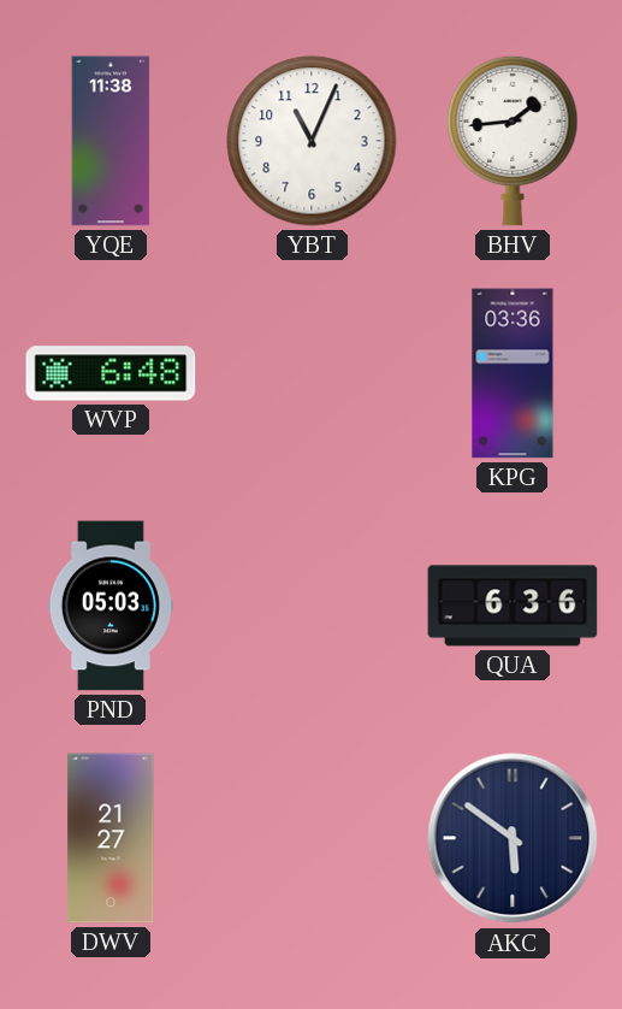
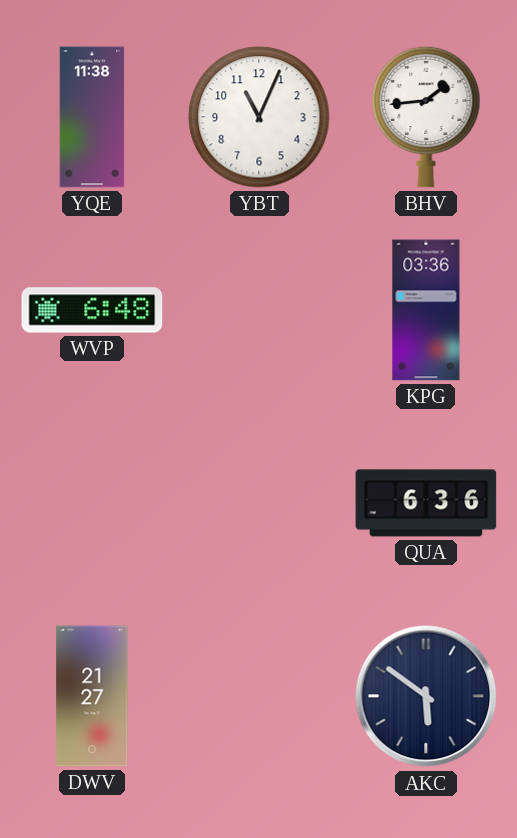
PND: 05:03 -> none
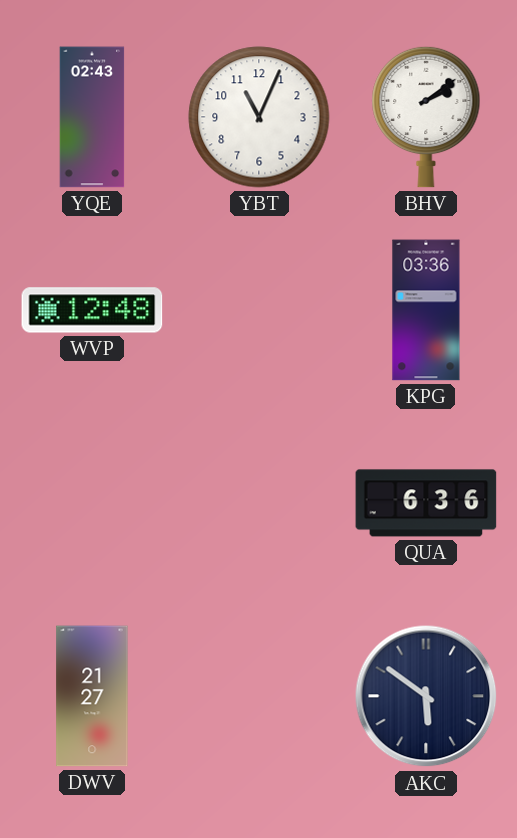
YQE: 11:38 -> 02:43
BHV: 1:44 -> 2:09
WVP: 6:48 -> 12:48
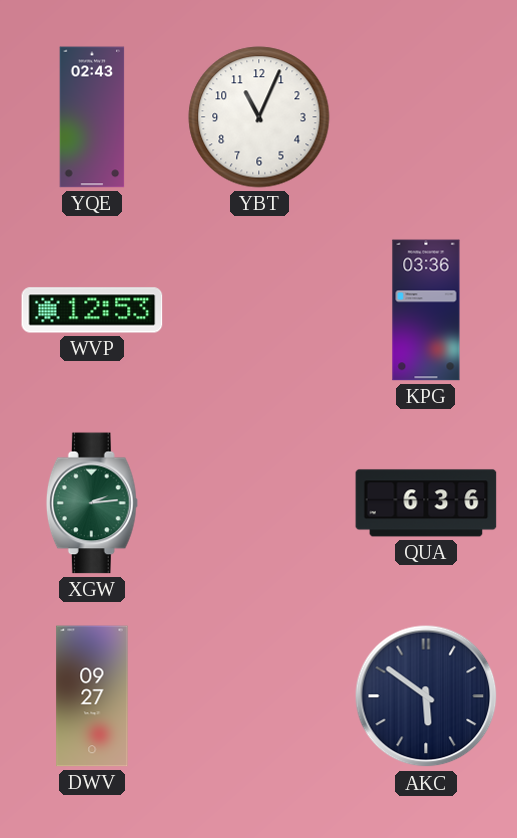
BHV: 2:09 -> none
WVP: 12:48 -> 12:53
XGW: none -> 2:14
DWV: 21:27 -> 09:27
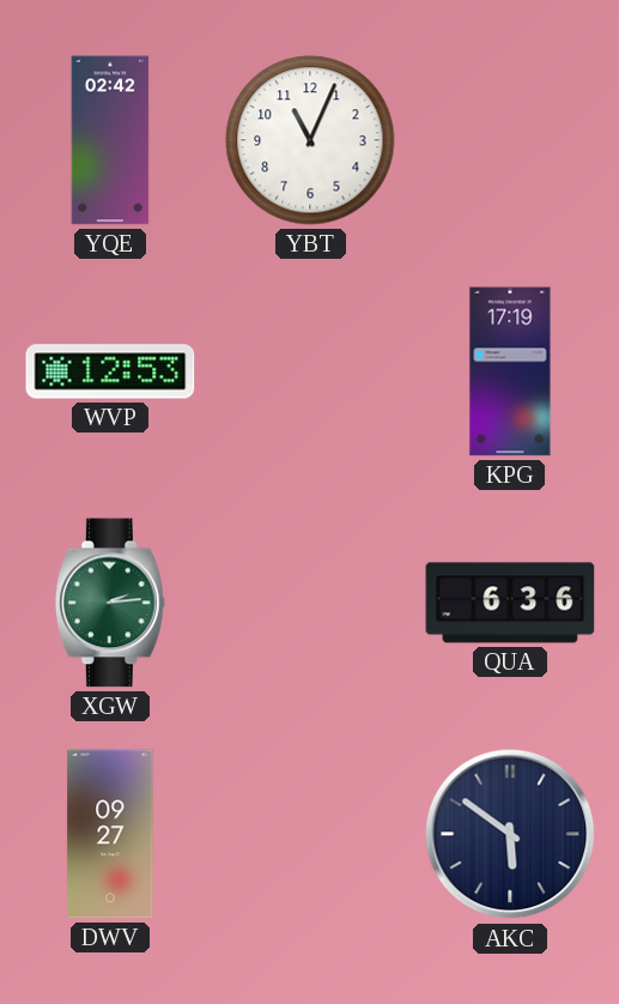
YQE: 02:43 -> 02:42
KPG: 03:36 -> 17:19
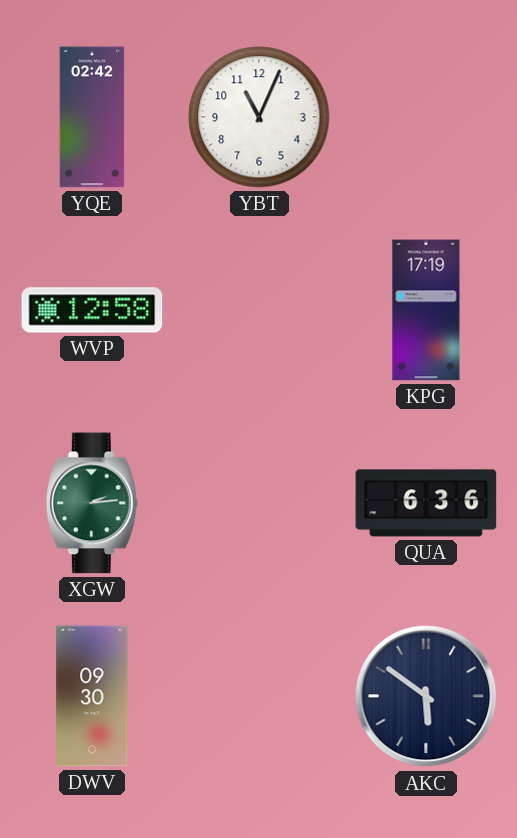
WVP: 12:53 -> 12:58
DWV: 09:27 -> 09:30
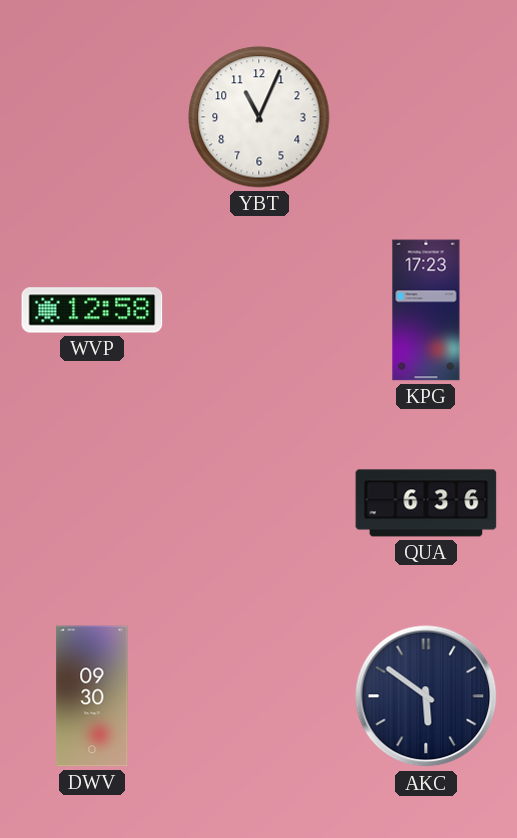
YQE: 02:42 -> none
KPG: 17:19 -> 17:23
XGW: 2:14 -> none
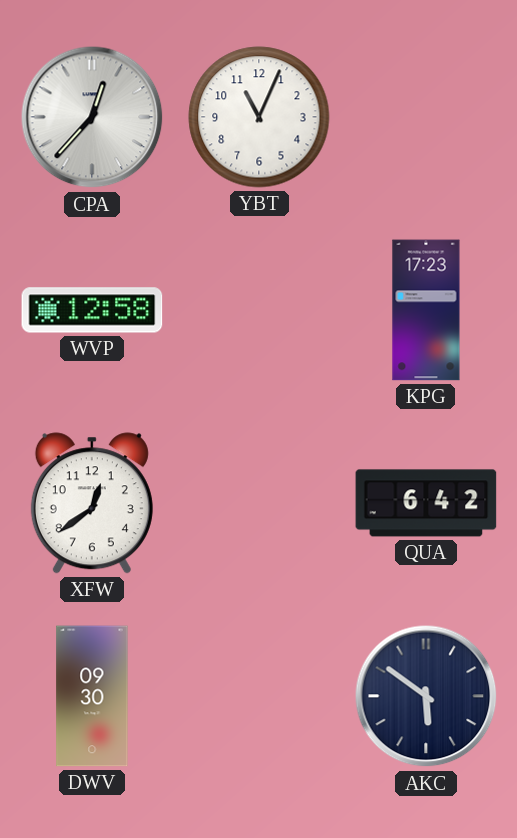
CPA: none -> 12:37
XFW: none -> 12:39
QUA: 6:36 -> 6:42
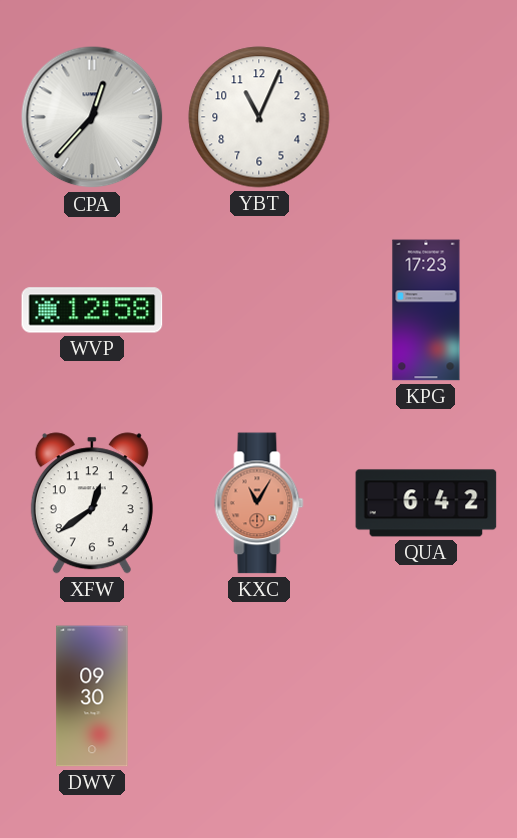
KXC: none -> 11:05
AKC: 5:51 -> none
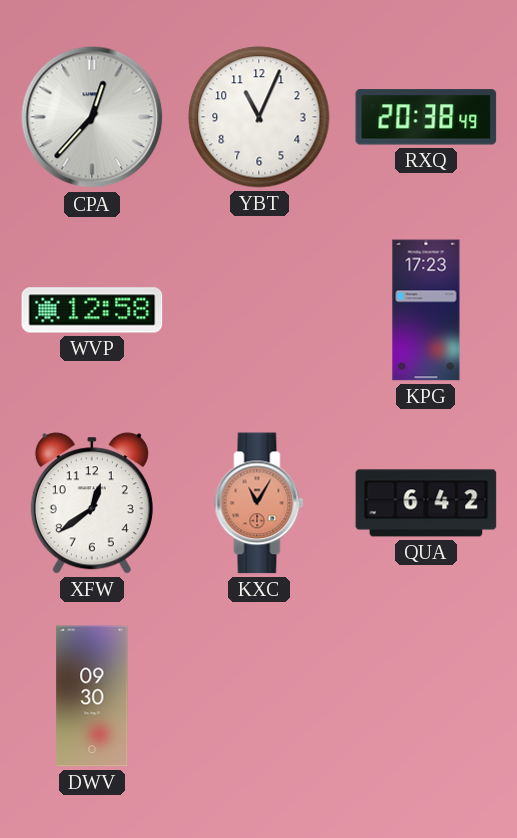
RXQ: none -> 20:38
